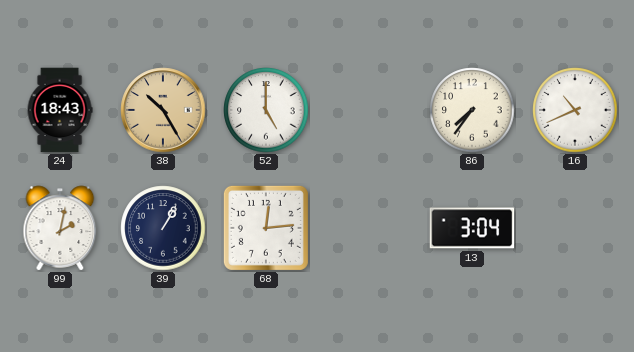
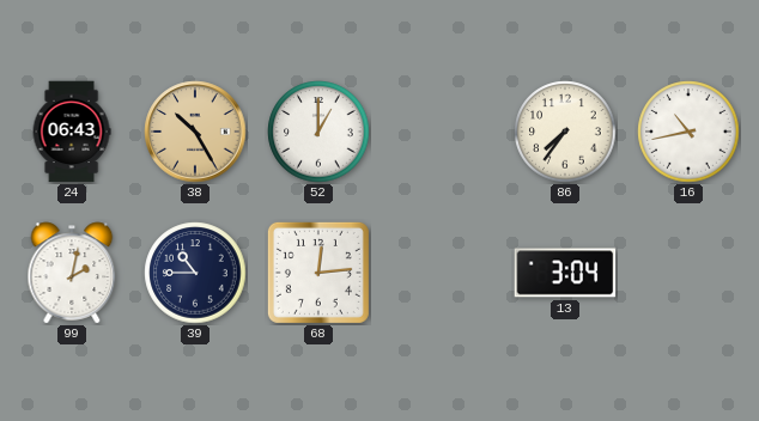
24: 18:43 -> 06:43
52: 5:00 -> 1:00
16: 10:41 -> 10:43
39: 1:05 -> 10:45
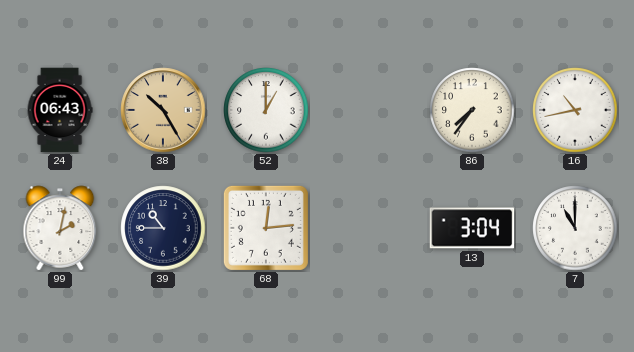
7: none -> 11:00
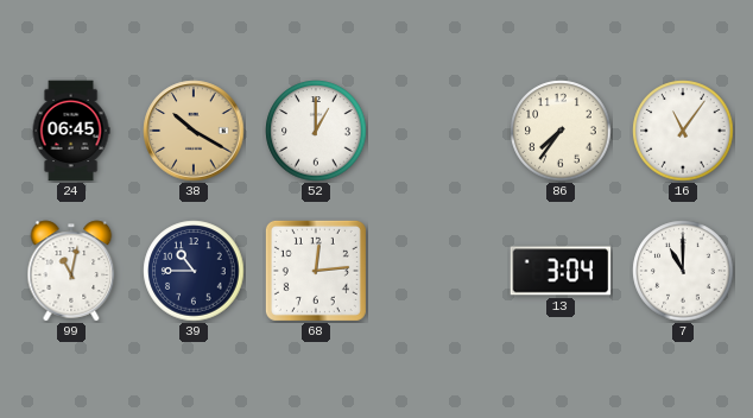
24: 06:43 -> 06:45
38: 10:25 -> 10:20
16: 10:43 -> 11:06
99: 2:02 -> 11:02
